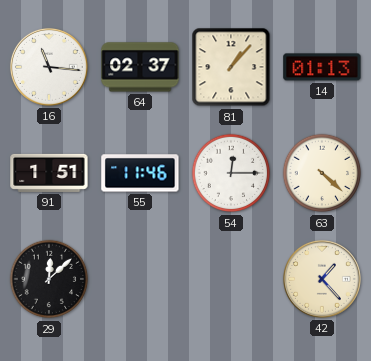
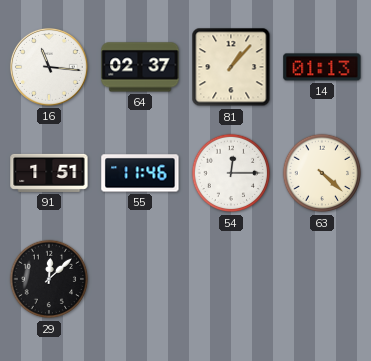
42: 1:23 -> none
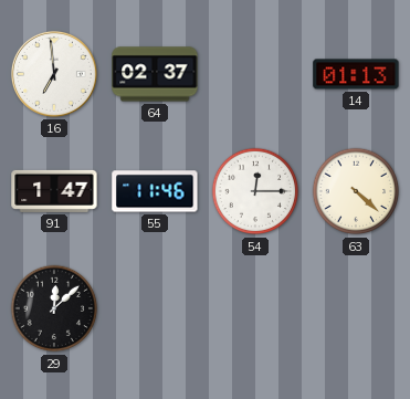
16: 11:16 -> 6:59
81: 1:07 -> none
91: 1:51 -> 1:47
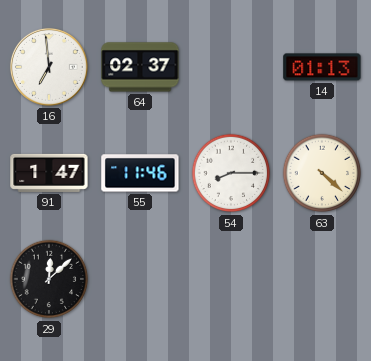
54: 12:15 -> 8:15
